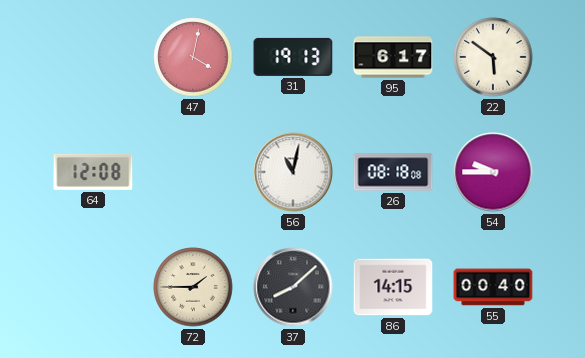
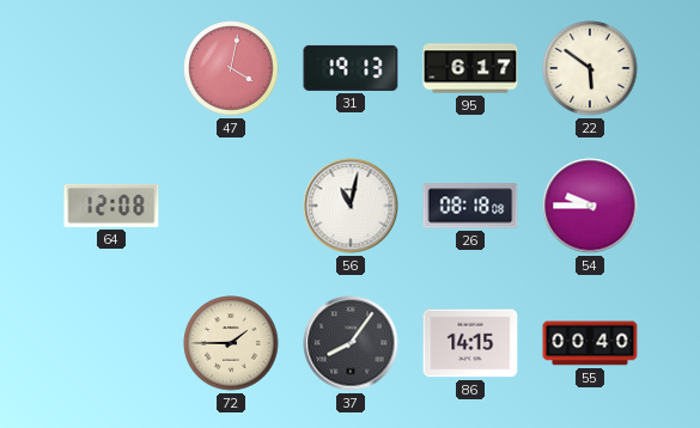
37: 8:08 -> 8:06
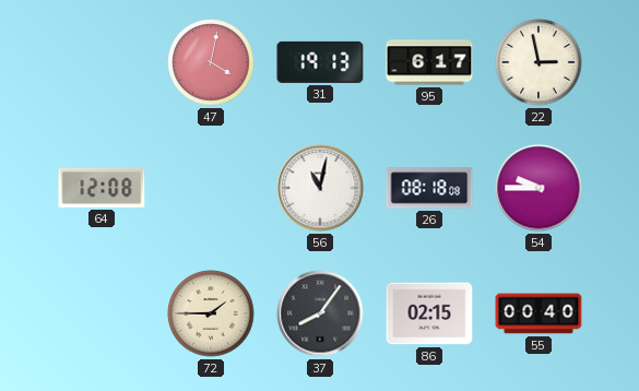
22: 5:51 -> 2:58
86: 14:15 -> 02:15
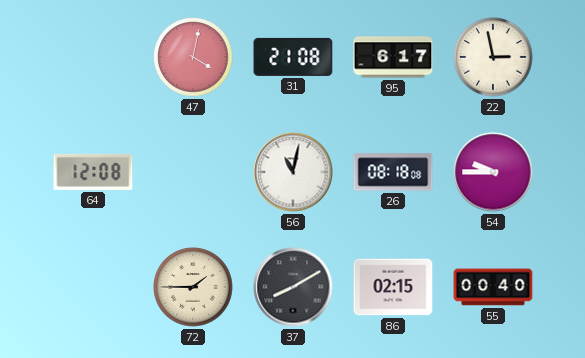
31: 19:13 -> 21:08
37: 8:06 -> 8:10
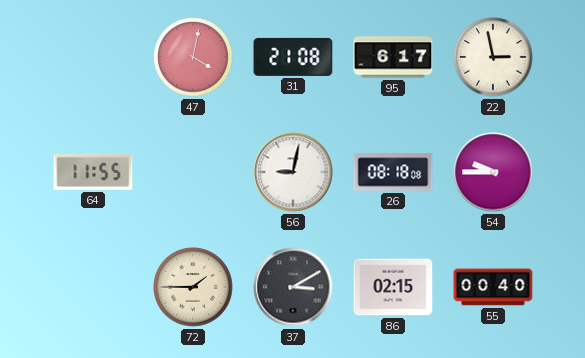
64: 12:08 -> 11:55
56: 11:02 -> 9:02
37: 8:10 -> 3:10
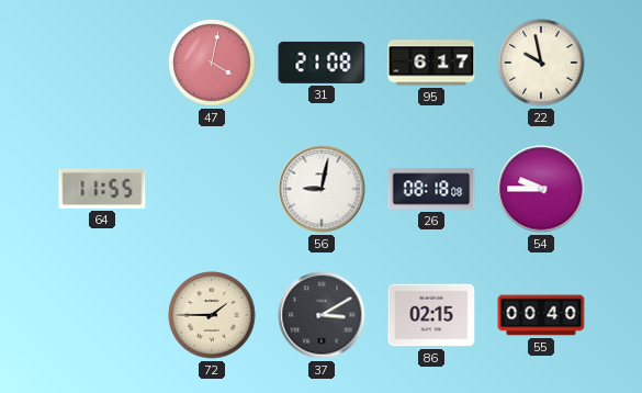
22: 2:58 -> 9:58
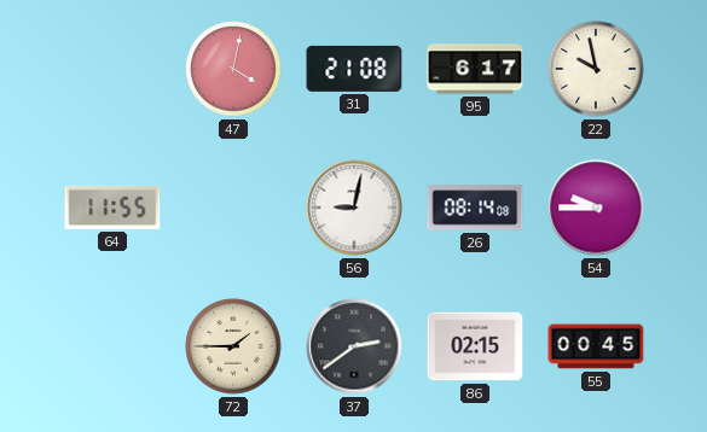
26: 08:18 -> 08:14
37: 3:10 -> 2:39
55: 00:40 -> 00:45
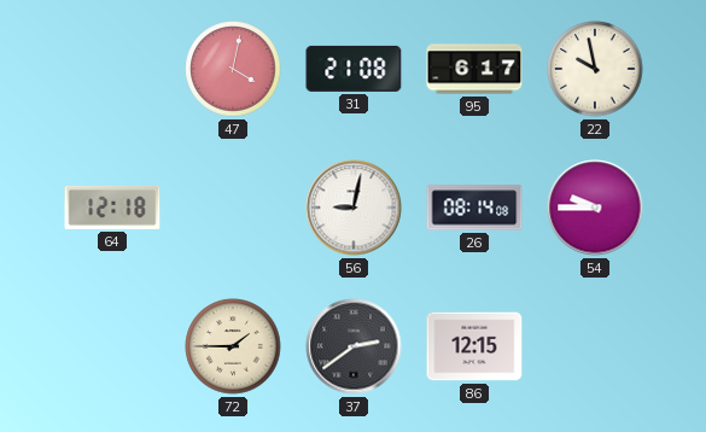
64: 11:55 -> 12:18
86: 02:15 -> 12:15
55: 00:45 -> none
